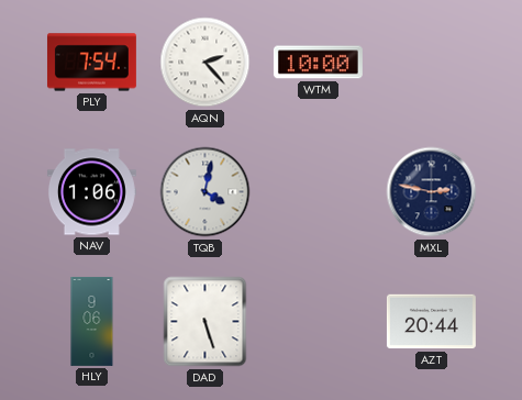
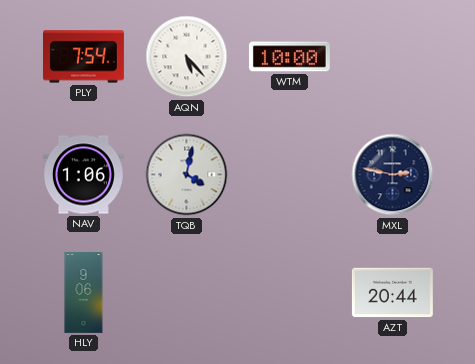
AQN: 2:23 -> 5:23
DAD: 5:27 -> none
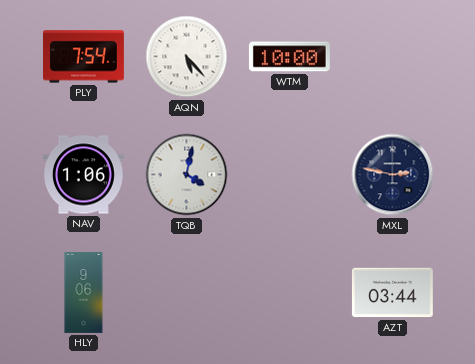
AZT: 20:44 -> 03:44
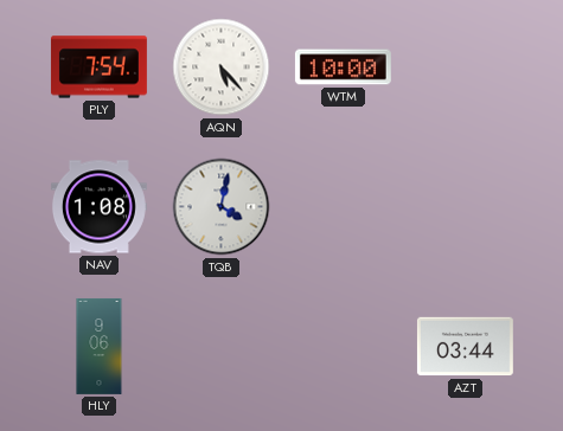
NAV: 1:06 -> 1:08
MXL: 2:47 -> none
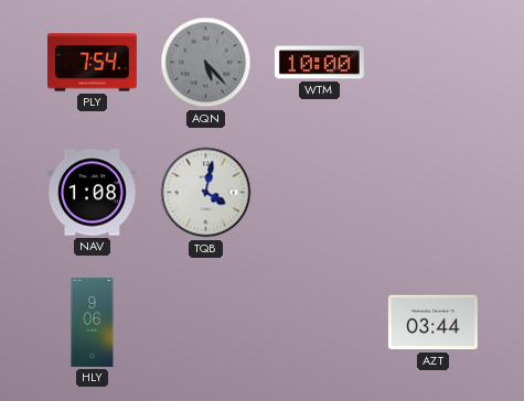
AQN dial: white -> grey
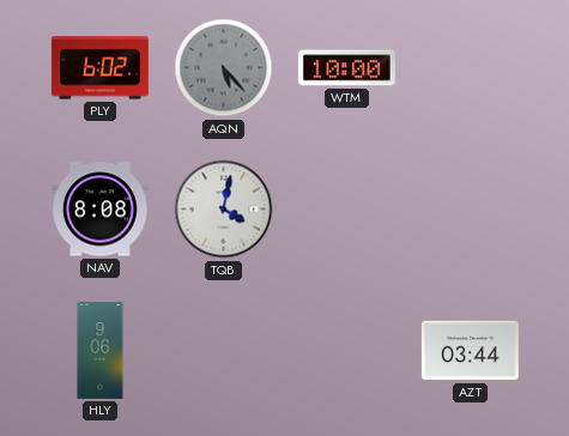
PLY: 7:54 -> 6:02
NAV: 1:08 -> 8:08
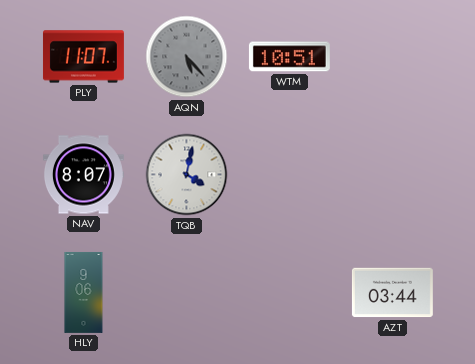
PLY: 6:02 -> 11:07
WTM: 10:00 -> 10:51
NAV: 8:08 -> 8:07
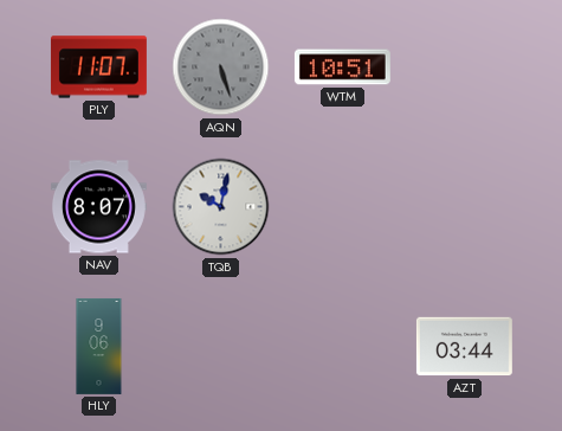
AQN: 5:23 -> 5:27
TQB: 4:02 -> 10:02
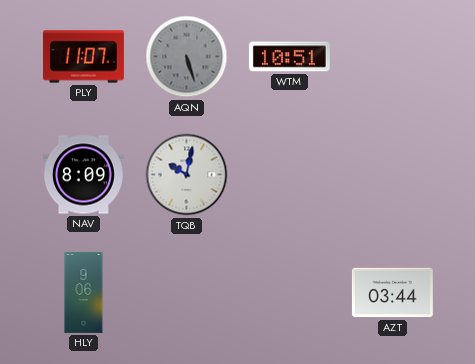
NAV: 8:07 -> 8:09
